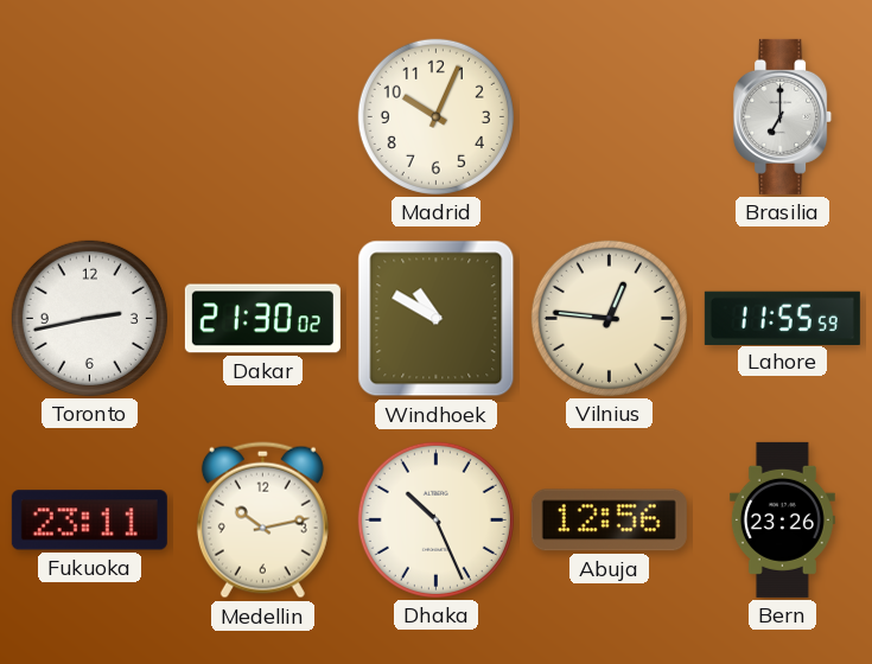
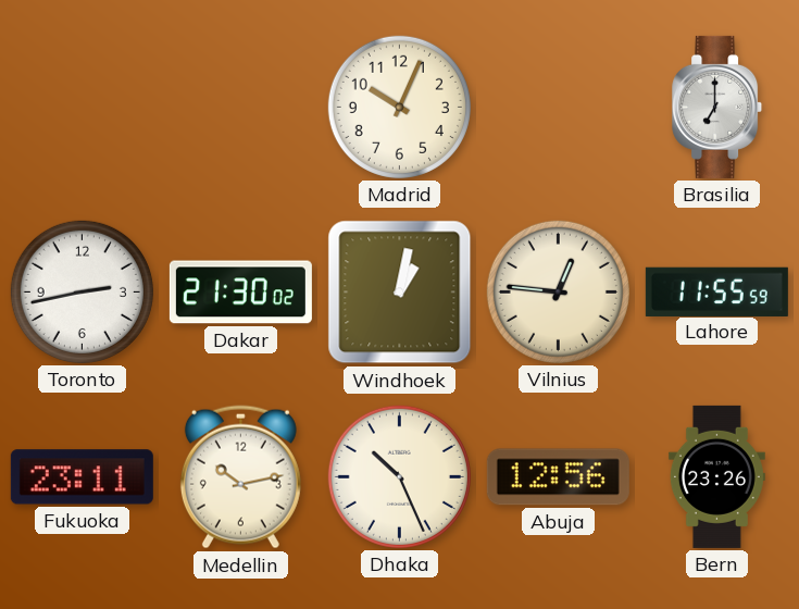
Windhoek: 10:50 -> 1:02
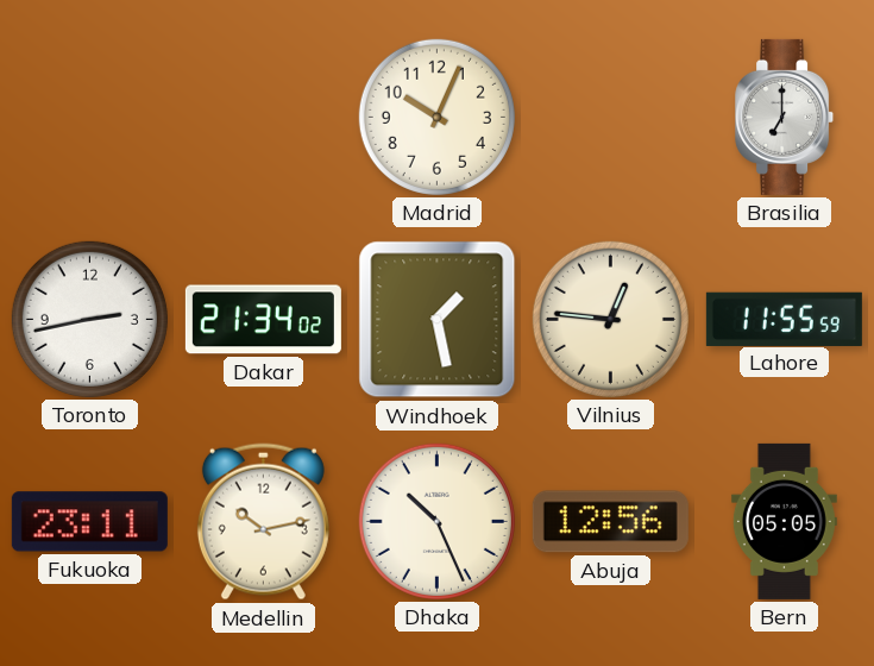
Dakar: 21:30 -> 21:34
Windhoek: 1:02 -> 1:28
Bern: 23:26 -> 05:05
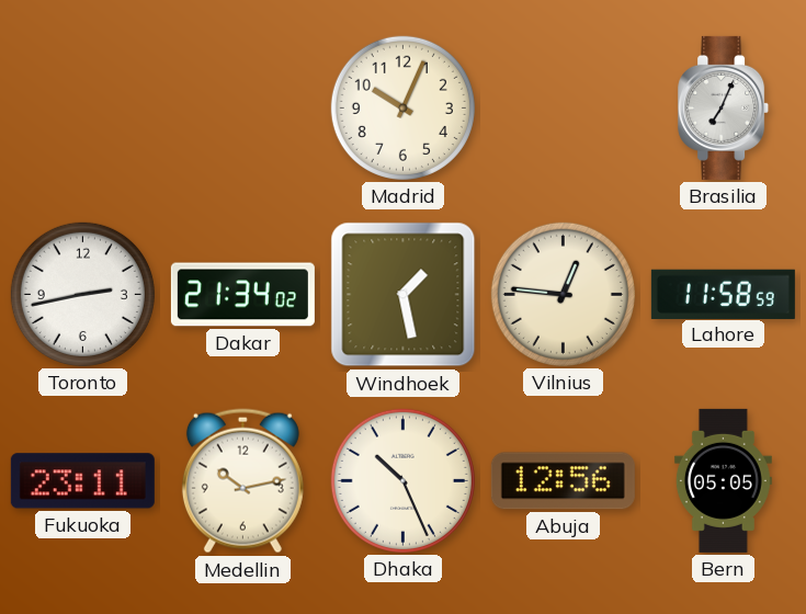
Brasilia: 7:00 -> 7:04
Lahore: 11:55 -> 11:58
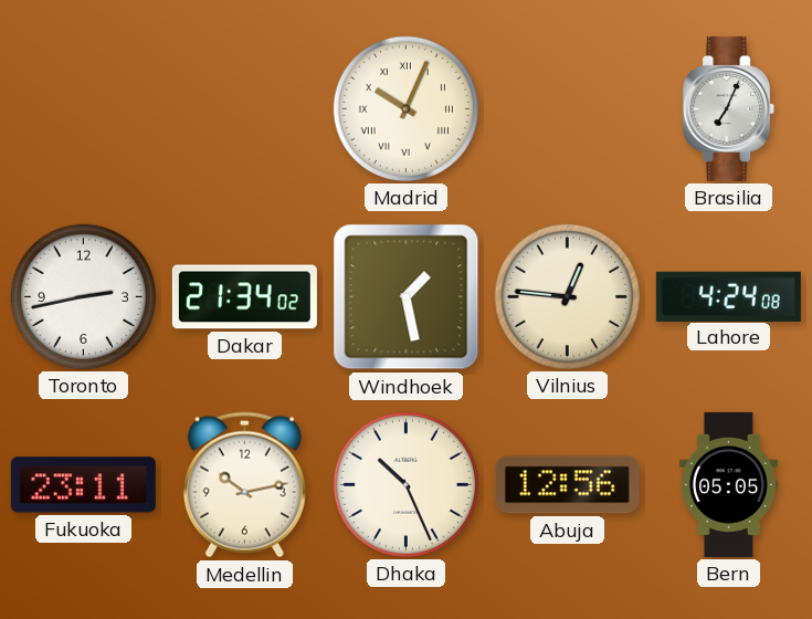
Madrid numerals: Arabic -> Roman
Lahore: 11:58 -> 4:24
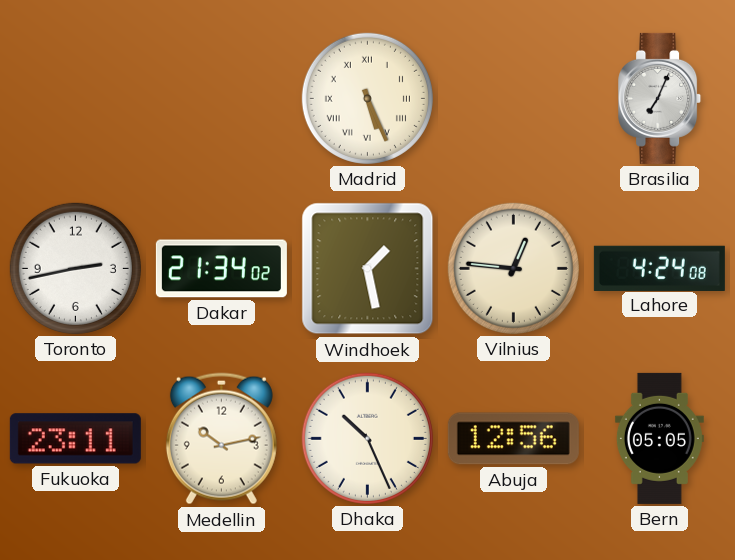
Madrid: 10:04 -> 5:26
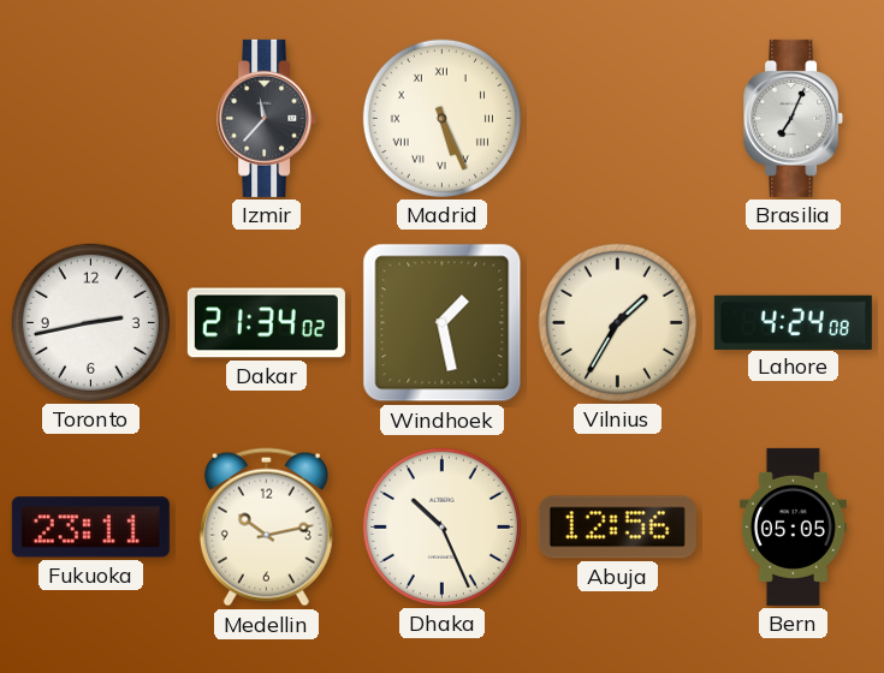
Izmir: none -> 11:37
Vilnius: 12:46 -> 1:35
